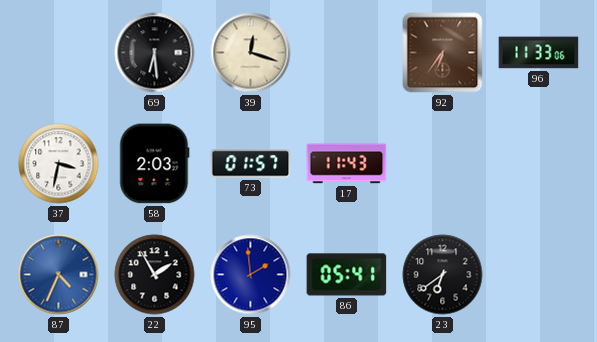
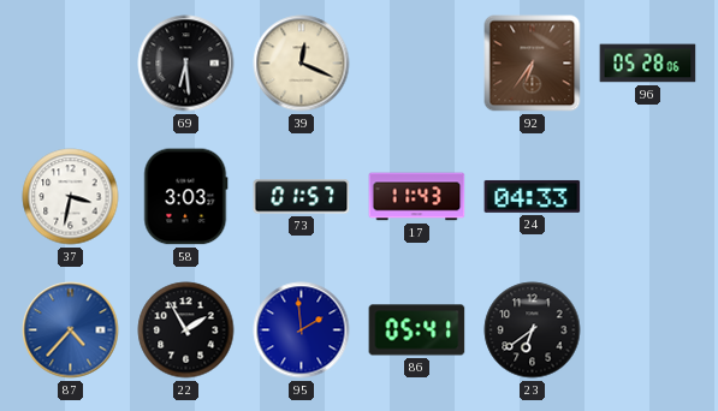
39: 12:18 -> 12:19
96: 11:33 -> 05:28
58: 2:03 -> 3:03
24: none -> 04:33
87: 4:34 -> 4:37
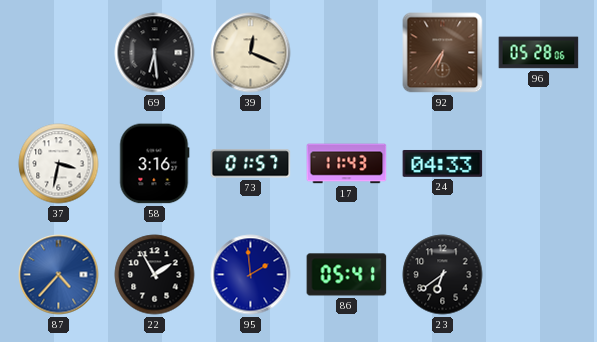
58: 3:03 -> 3:16
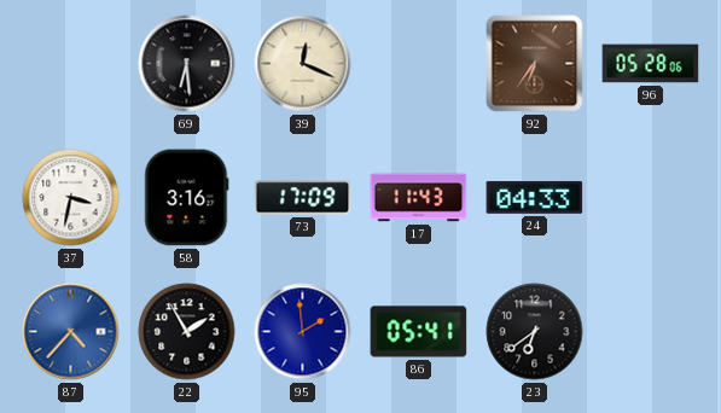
73: 01:57 -> 17:09
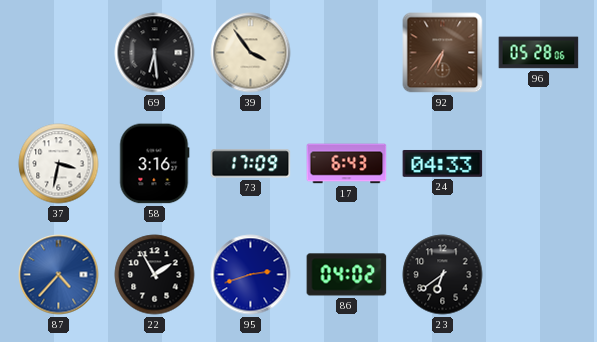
39: 12:19 -> 3:54
17: 11:43 -> 6:43
95: 1:59 -> 2:42
86: 05:41 -> 04:02
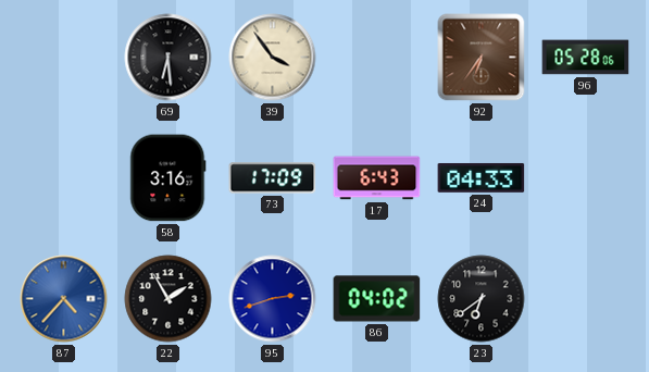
37: 3:32 -> none
